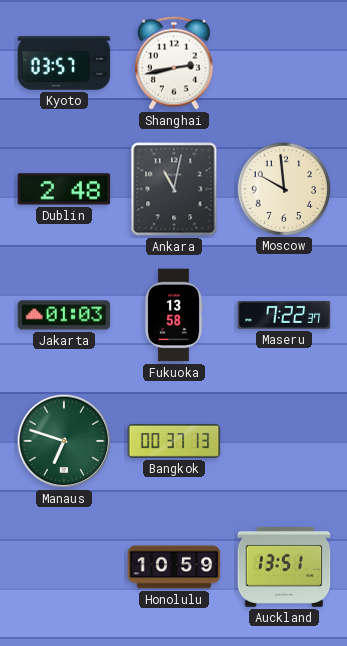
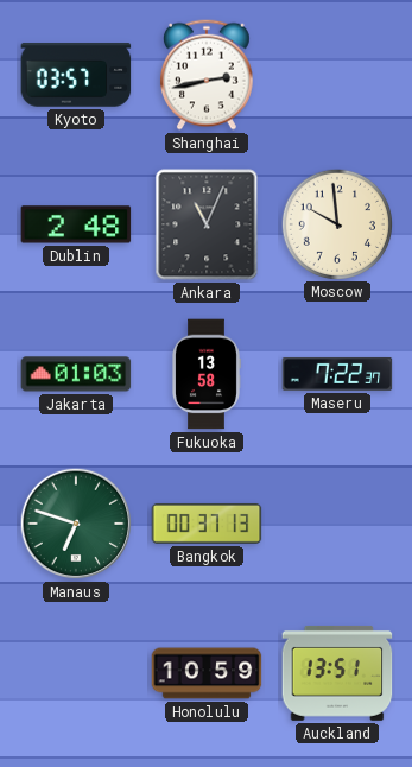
Ankara: 11:02 -> 11:04
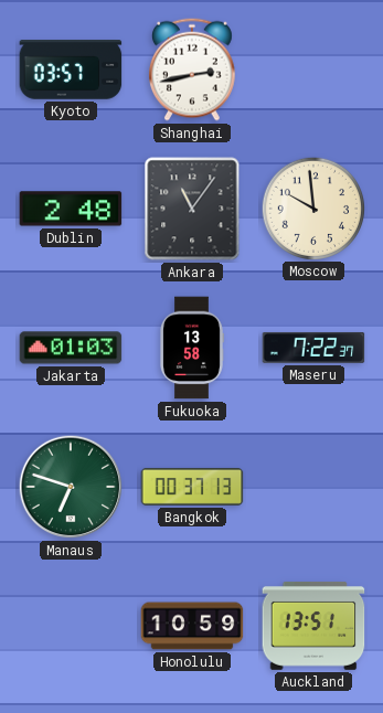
Ankara: 11:04 -> 11:06
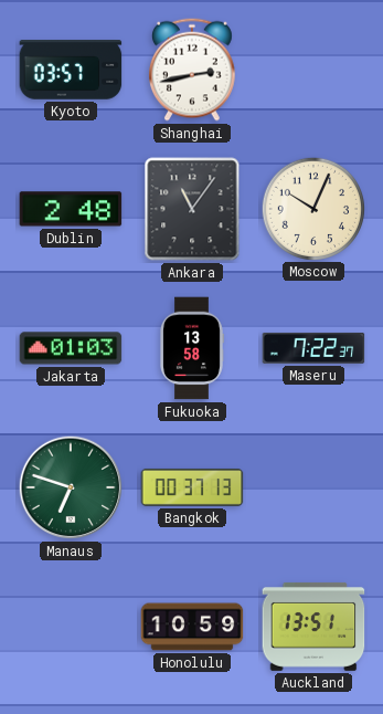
Moscow: 9:59 -> 10:04
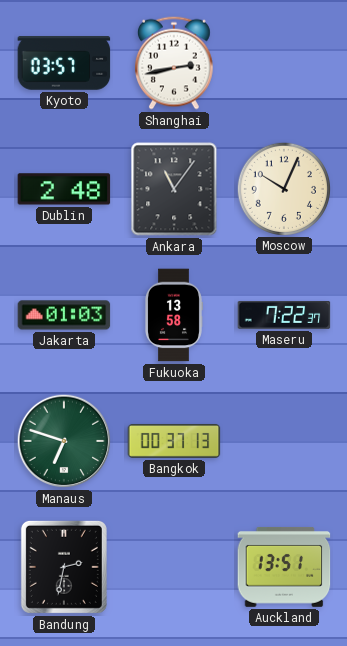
Bandung: none -> 2:32
Honolulu: 10:59 -> none
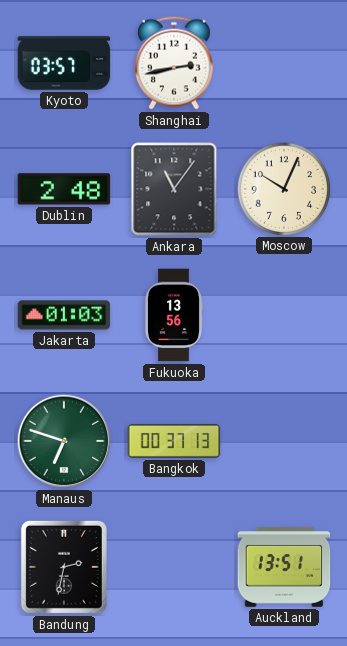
Fukuoka: 13:58 -> 13:56
Maseru: 7:22 -> none
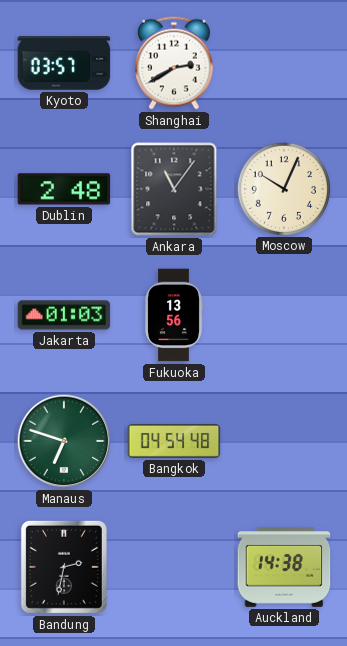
Shanghai: 2:43 -> 2:40
Bangkok: 00:37 -> 04:54
Auckland: 13:51 -> 14:38
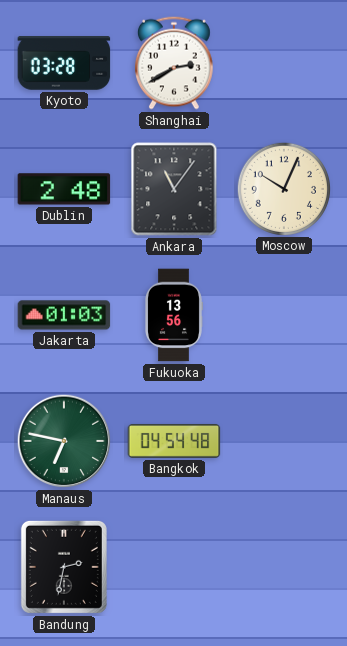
Kyoto: 03:57 -> 03:28
Manaus: 6:48 -> 6:47
Auckland: 14:38 -> none
